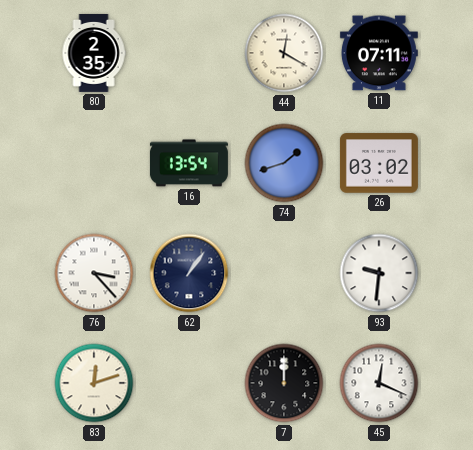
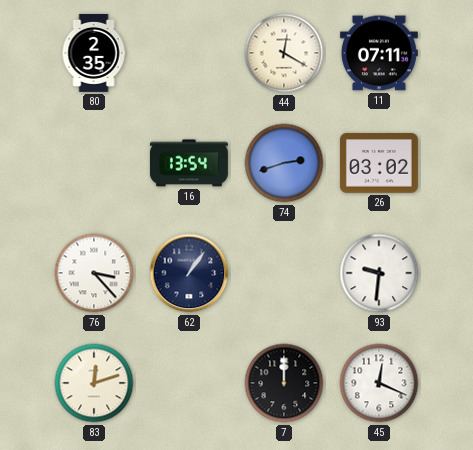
74: 1:42 -> 2:42
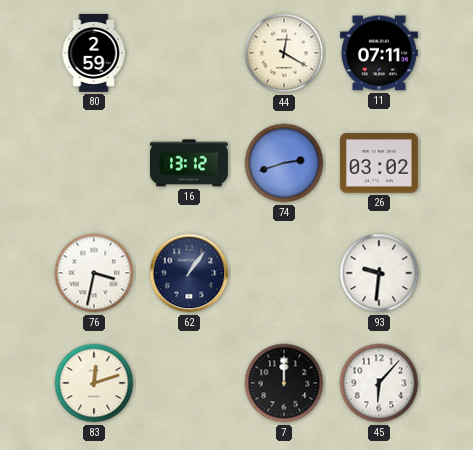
80: 2:35 -> 2:59
16: 13:54 -> 13:12
76: 3:23 -> 3:32
45: 12:19 -> 6:07
